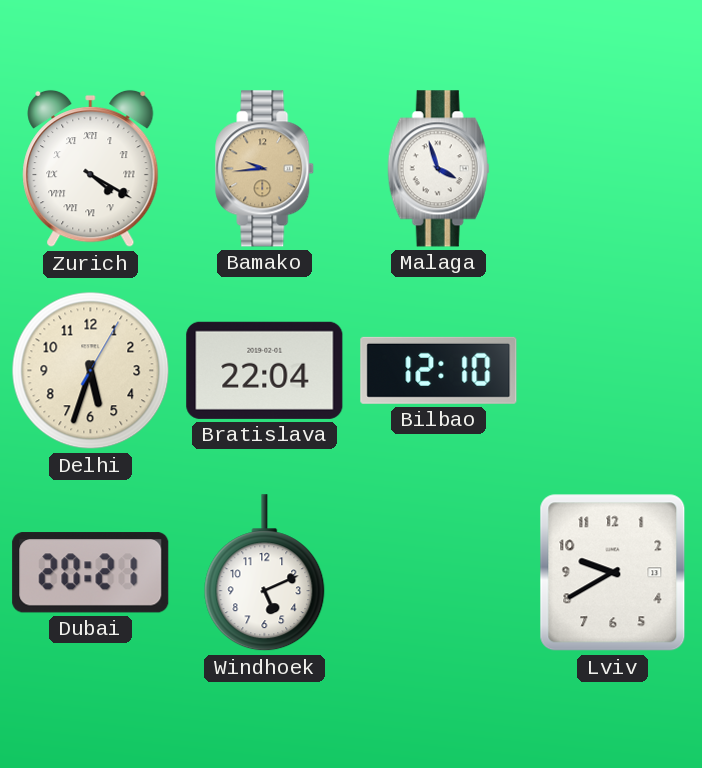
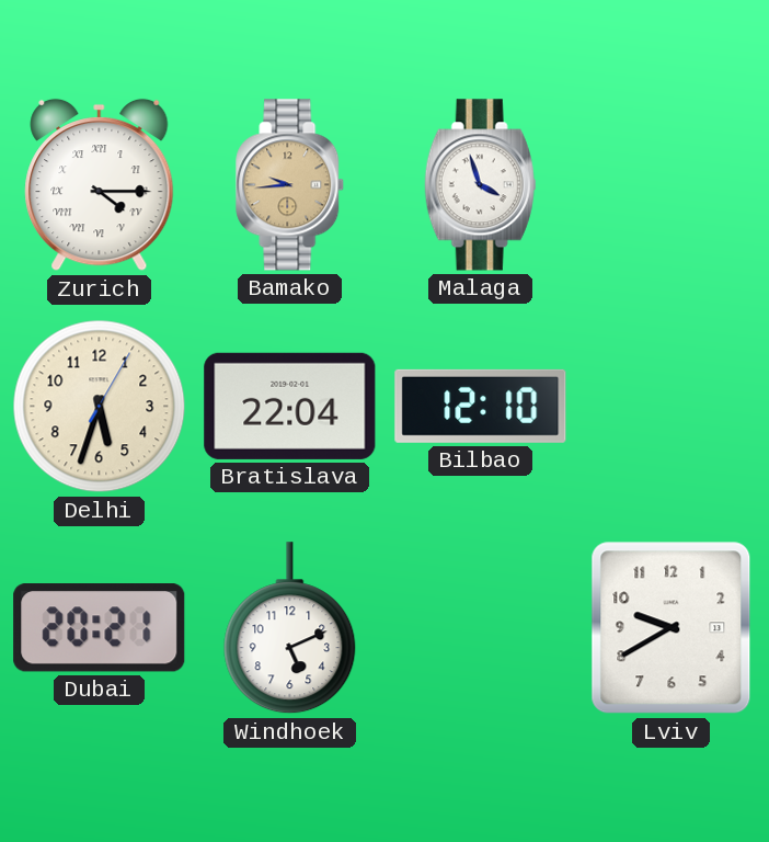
Zurich: 4:20 -> 4:15
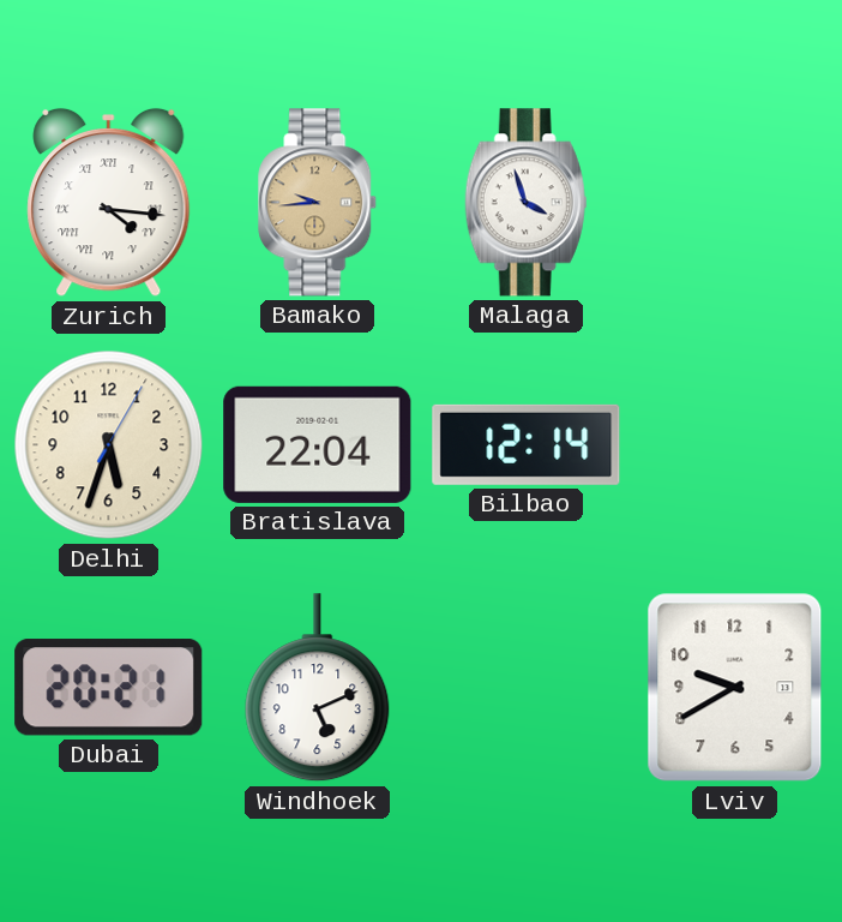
Zurich: 4:15 -> 4:16
Bilbao: 12:10 -> 12:14
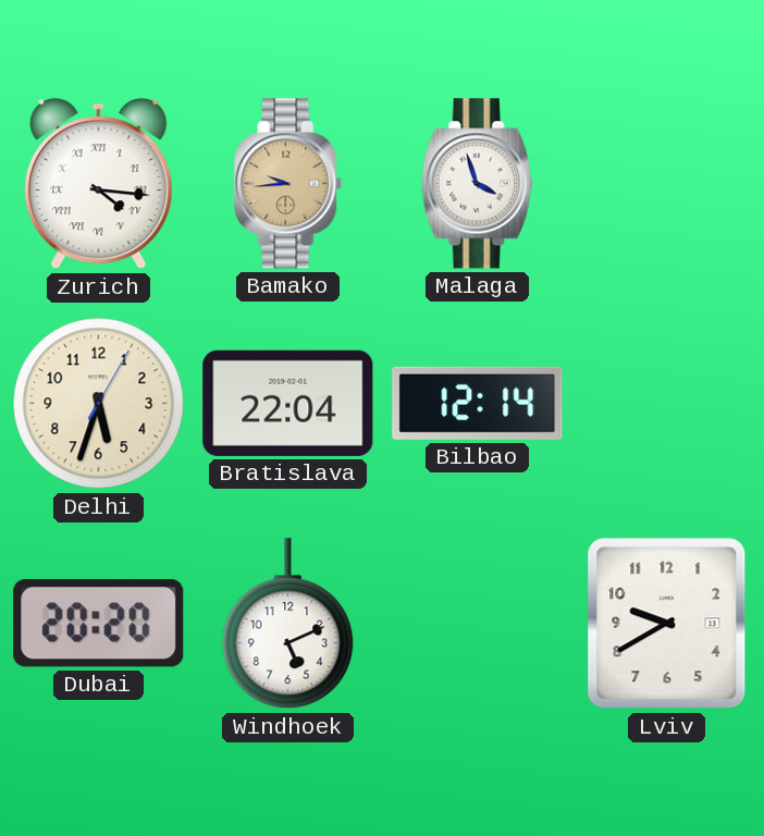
Dubai: 20:21 -> 20:20
